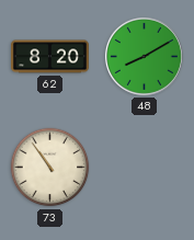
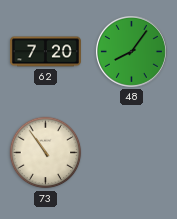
62: 8:20 -> 7:20
48: 8:10 -> 8:06
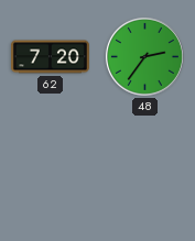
48: 8:06 -> 2:36
73: 10:54 -> none
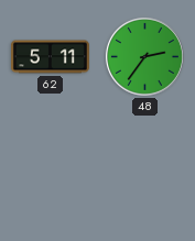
62: 7:20 -> 5:11
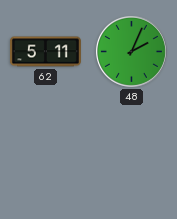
48: 2:36 -> 2:04
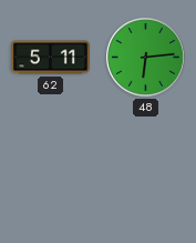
48: 2:04 -> 6:14
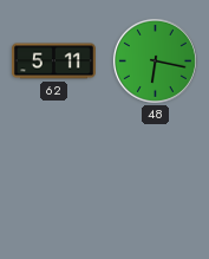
48: 6:14 -> 6:17
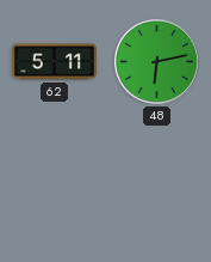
48: 6:17 -> 6:13
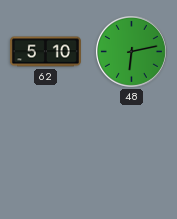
62: 5:11 -> 5:10
